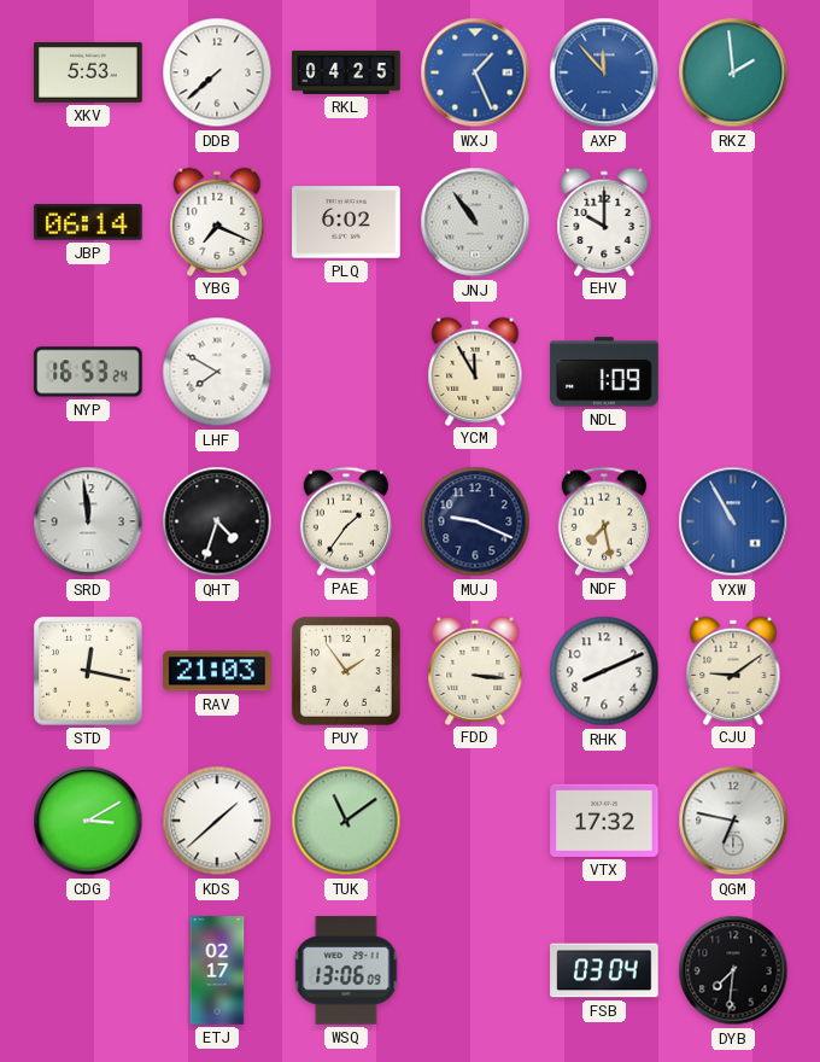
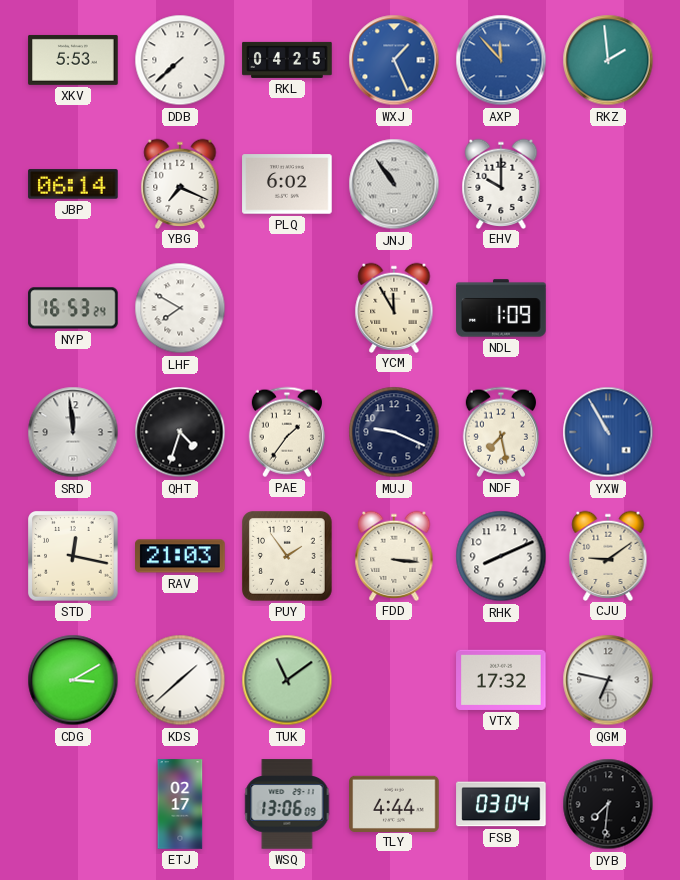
TLY: none -> 4:44
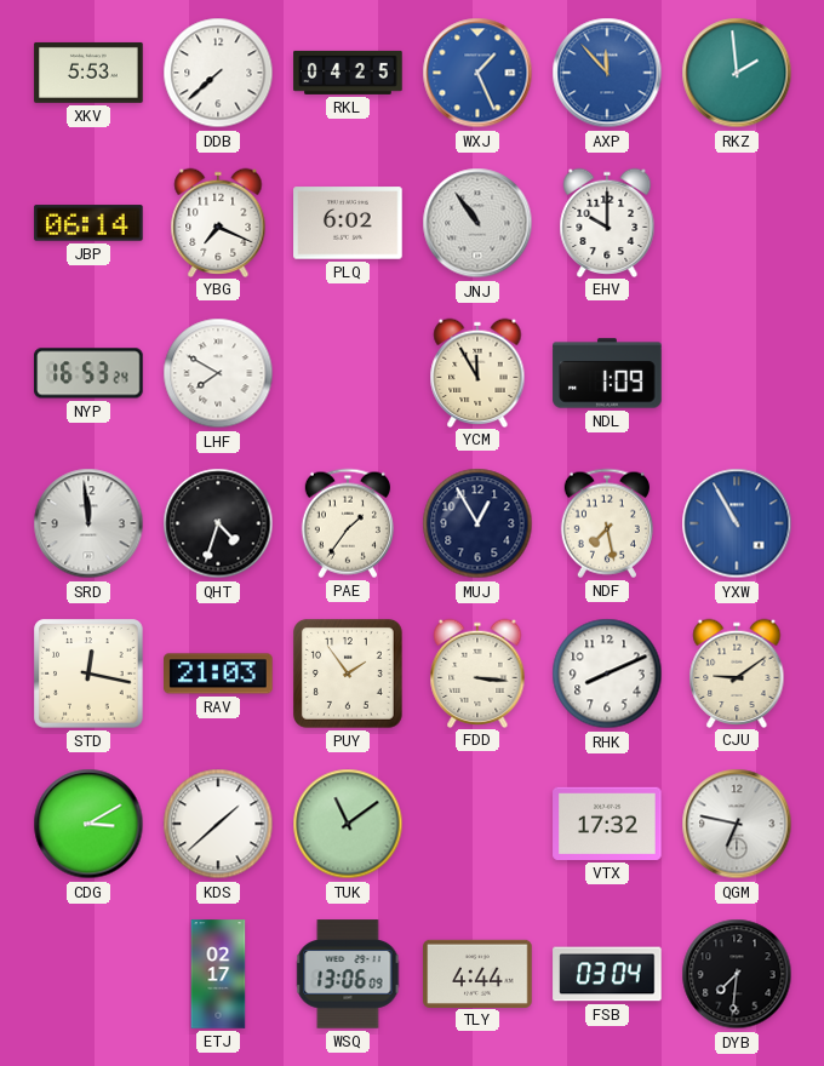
MUJ: 9:19 -> 12:55
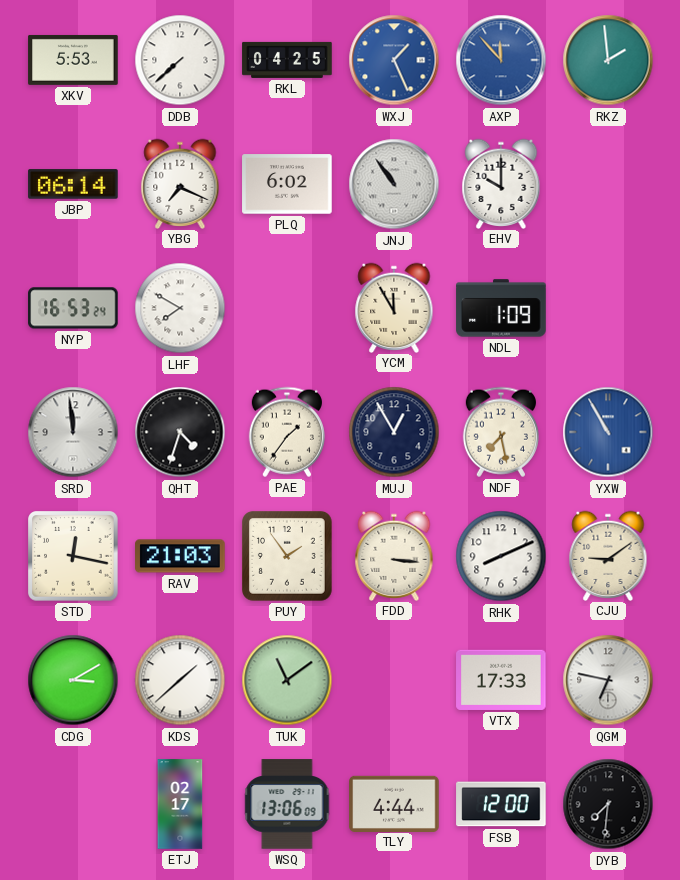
VTX: 17:32 -> 17:33
FSB: 03:04 -> 12:00
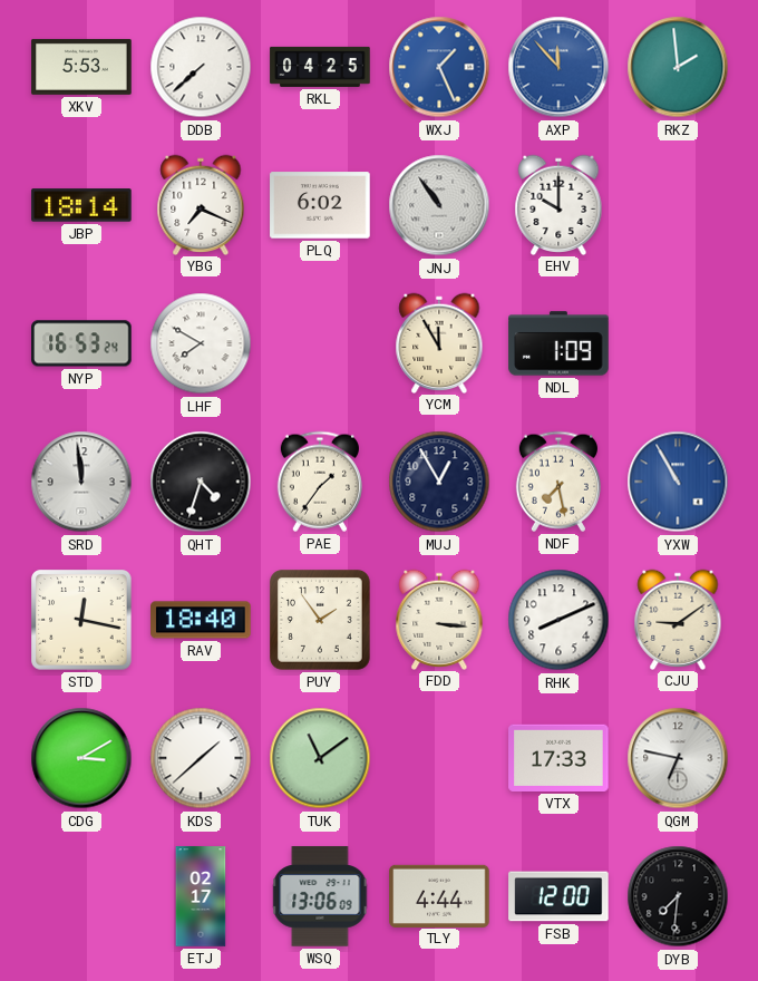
JBP: 06:14 -> 18:14
RAV: 21:03 -> 18:40
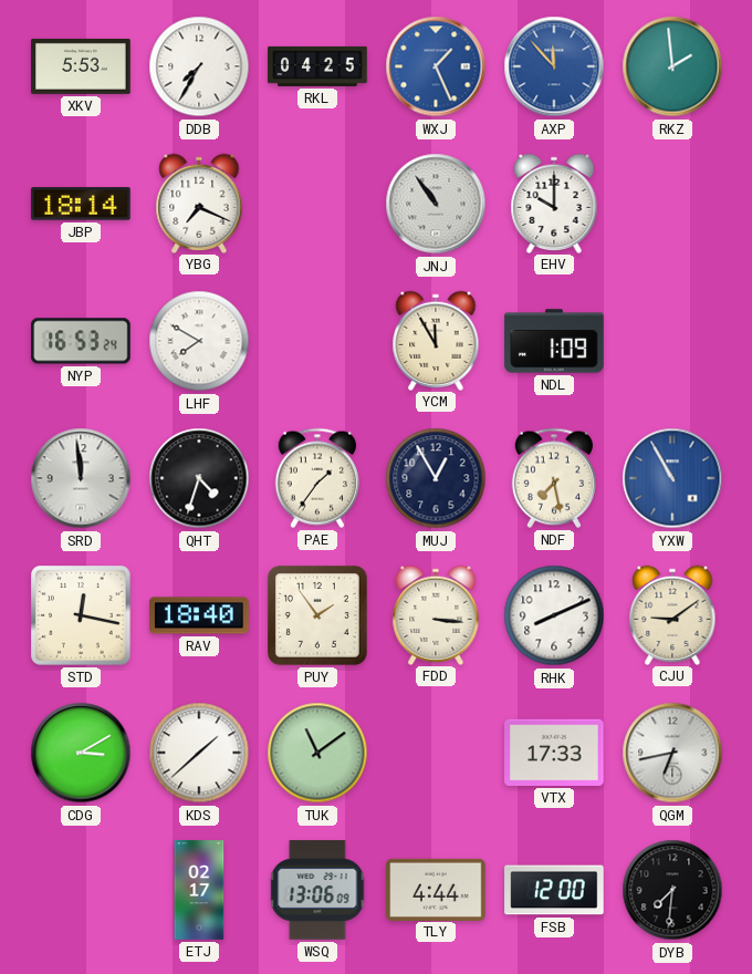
DDB: 7:38 -> 7:35
PLQ: 6:02 -> none
QGM: 6:47 -> 6:43
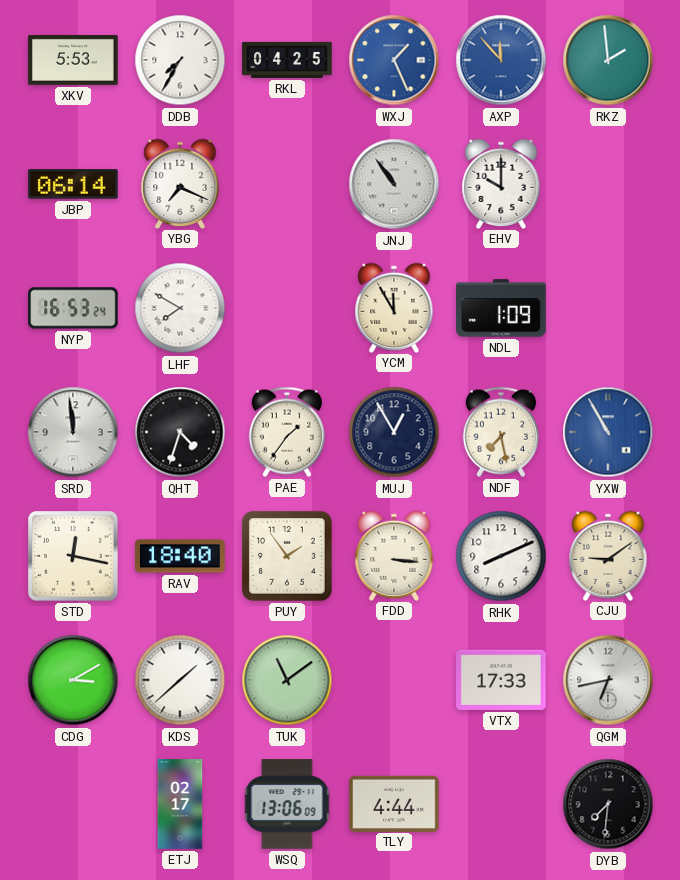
JBP: 18:14 -> 06:14
FSB: 12:00 -> none
